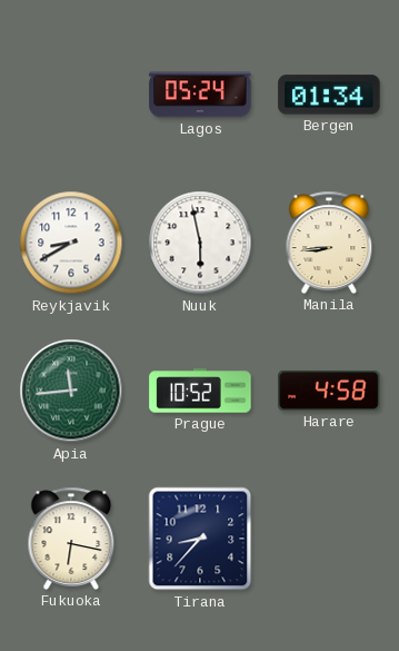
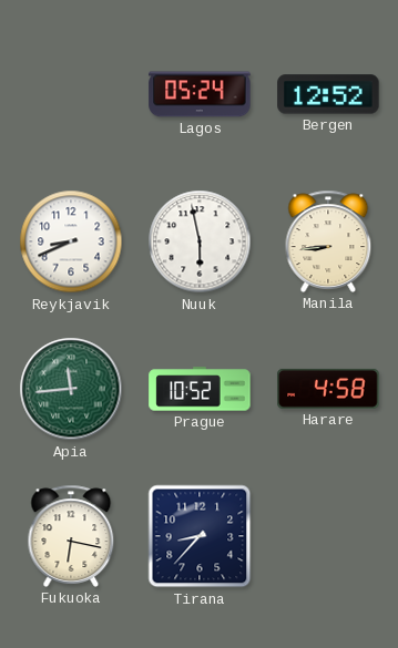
Bergen: 01:34 -> 12:52
Reykjavik: 8:40 -> 8:41
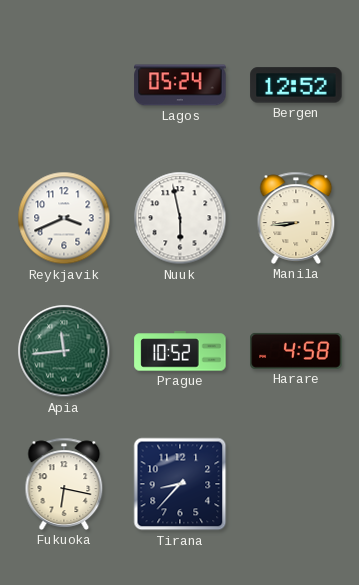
Reykjavik: 8:41 -> 3:41
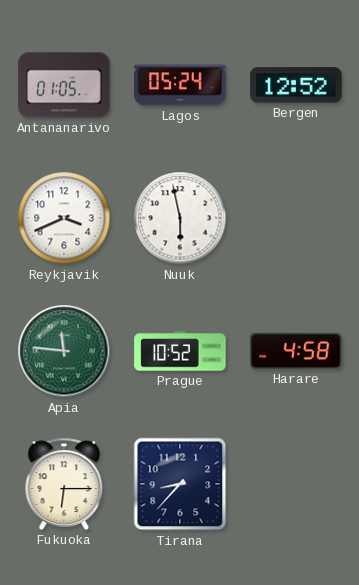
Antananarivo: none -> 01:05
Manila: 8:44 -> none
Apia: 11:44 -> 11:46
Fukuoka: 6:17 -> 6:15
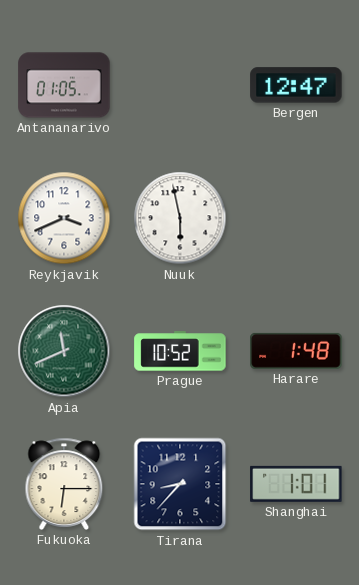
Lagos: 05:24 -> none
Bergen: 12:52 -> 12:47
Apia: 11:46 -> 11:41
Harare: 4:58 -> 1:48
Shanghai: none -> 1:01
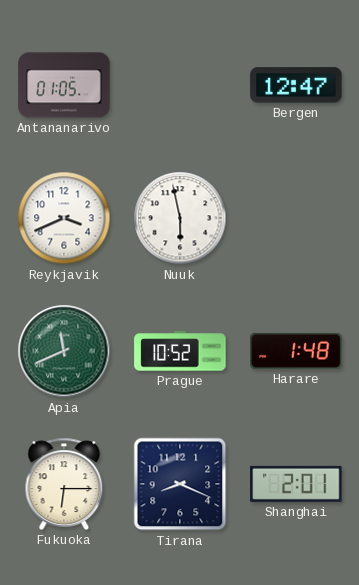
Tirana: 8:37 -> 8:19
Shanghai: 1:01 -> 2:01
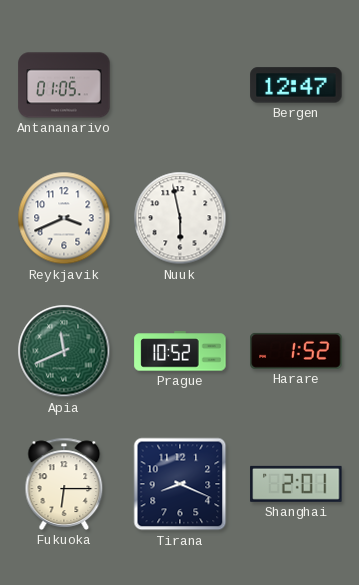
Harare: 1:48 -> 1:52
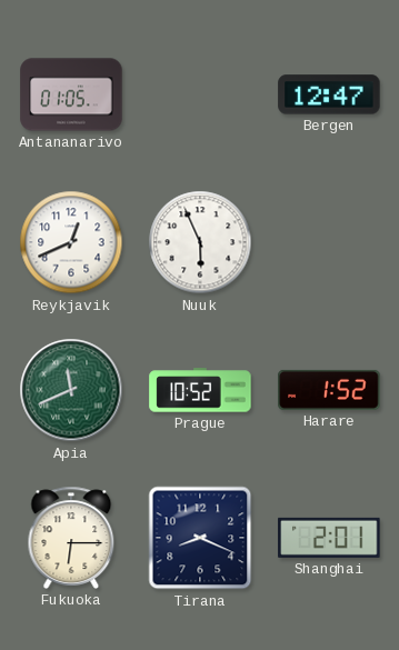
Reykjavik: 3:41 -> 12:41
Nuuk: 5:58 -> 5:56
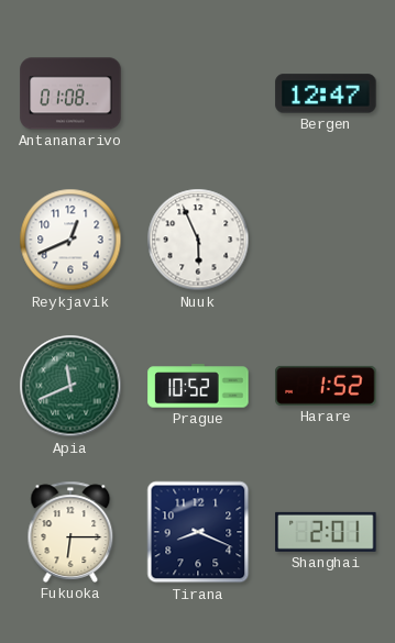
Antananarivo: 01:05 -> 01:08
